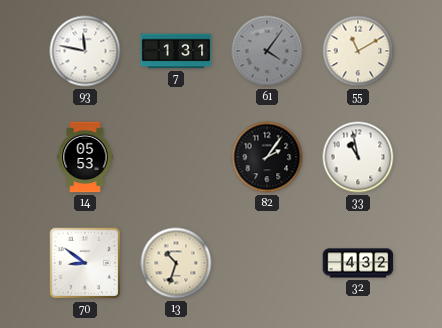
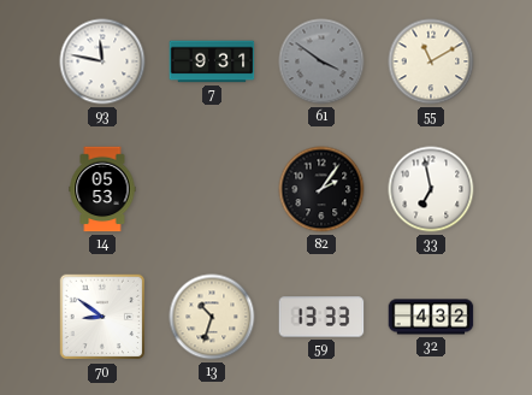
7: 1:31 -> 9:31
61: 4:06 -> 3:51
33: 10:58 -> 6:58
59: none -> 13:33
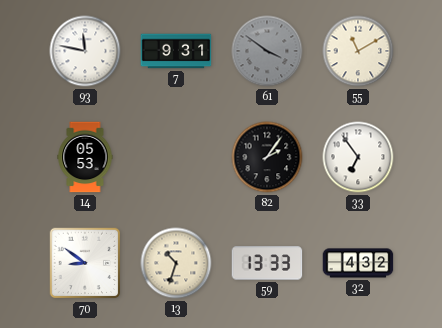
33: 6:58 -> 6:54
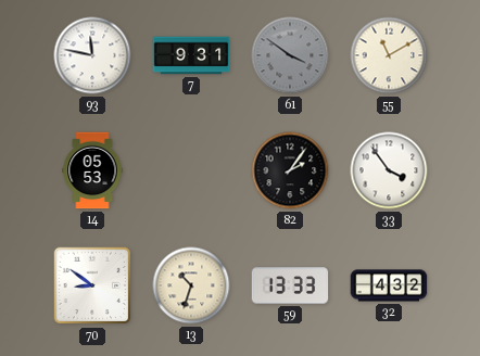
33: 6:54 -> 3:54
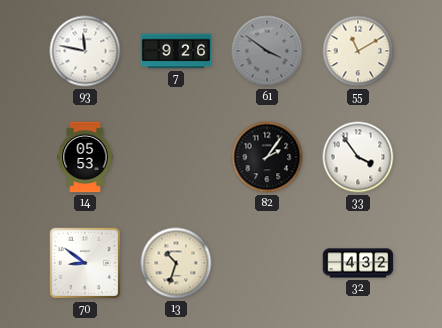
7: 9:31 -> 9:26
59: 13:33 -> none
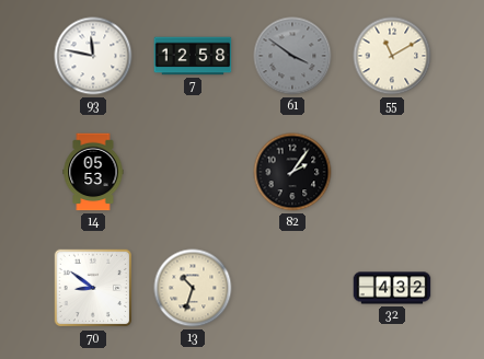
7: 9:26 -> 12:58
33: 3:54 -> none
